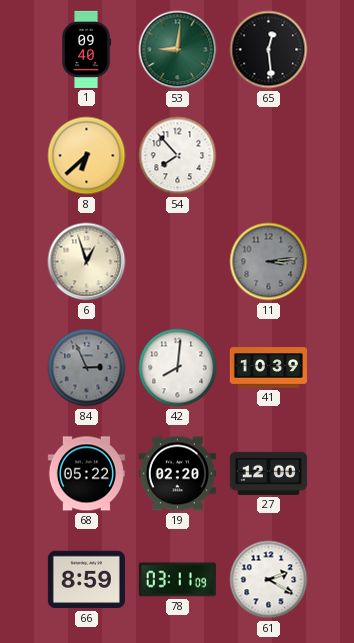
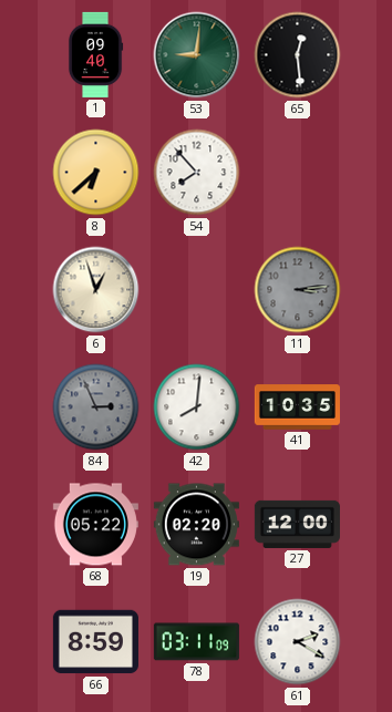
41: 10:39 -> 10:35
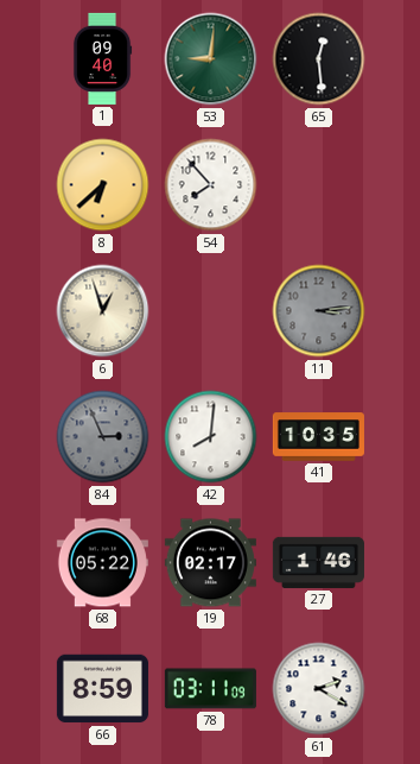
19: 02:20 -> 02:17
27: 12:00 -> 1:46
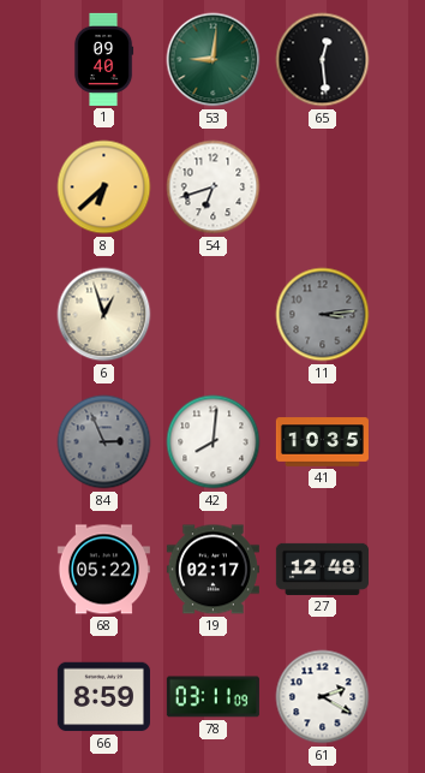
54: 7:53 -> 6:42
27: 1:46 -> 12:48
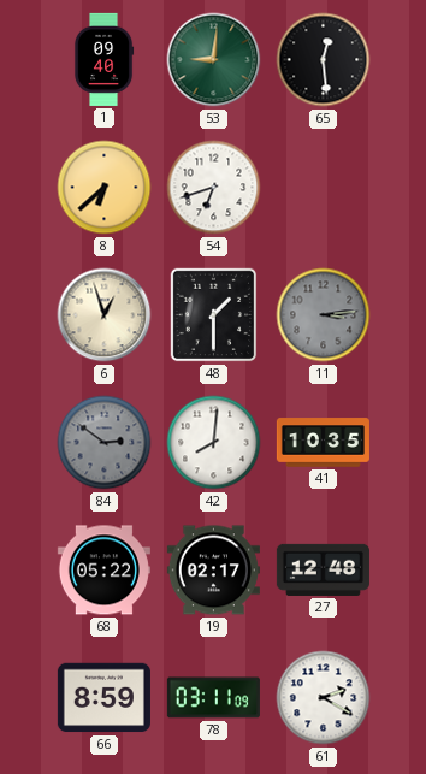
48: none -> 1:30
84: 2:56 -> 2:51
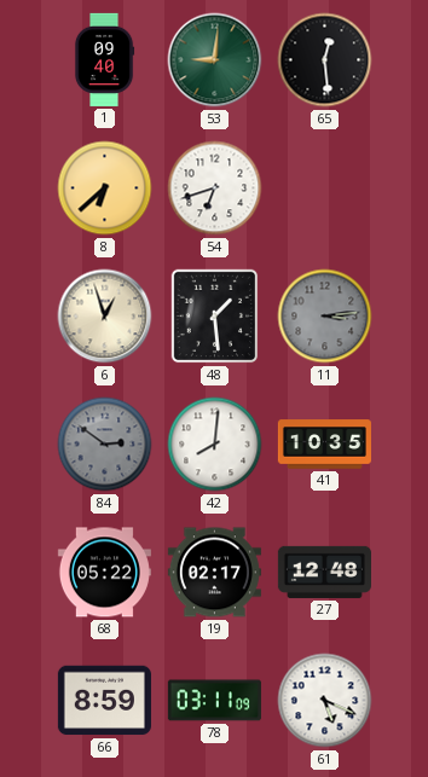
48: 1:30 -> 1:29
61: 2:20 -> 5:19
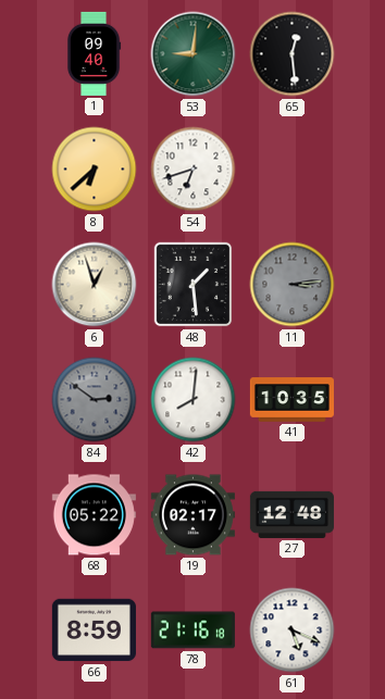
78: 03:11 -> 21:16
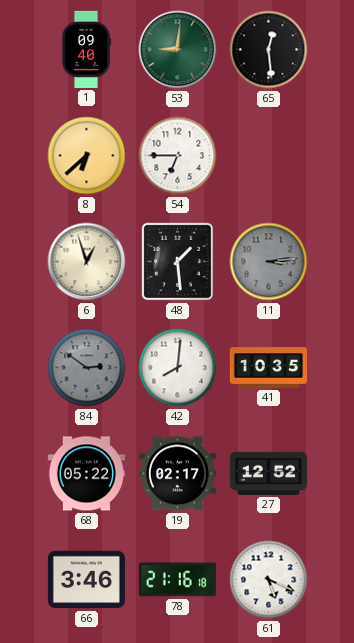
54: 6:42 -> 6:45
27: 12:48 -> 12:52
66: 8:59 -> 3:46
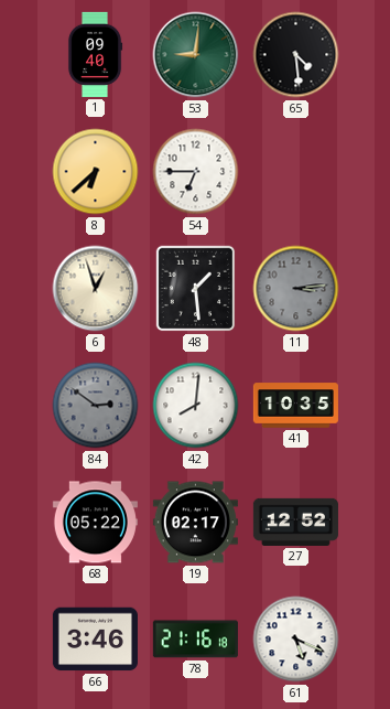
65: 12:29 -> 4:29
